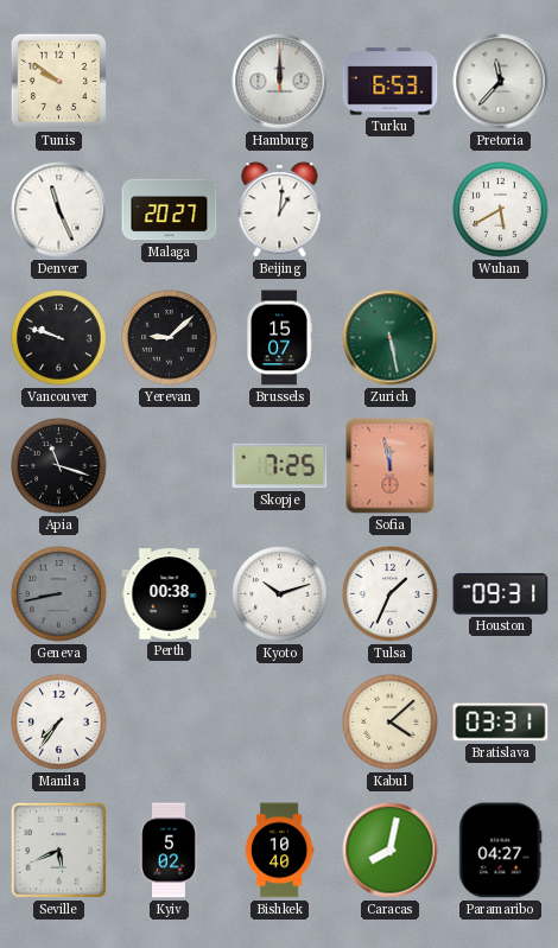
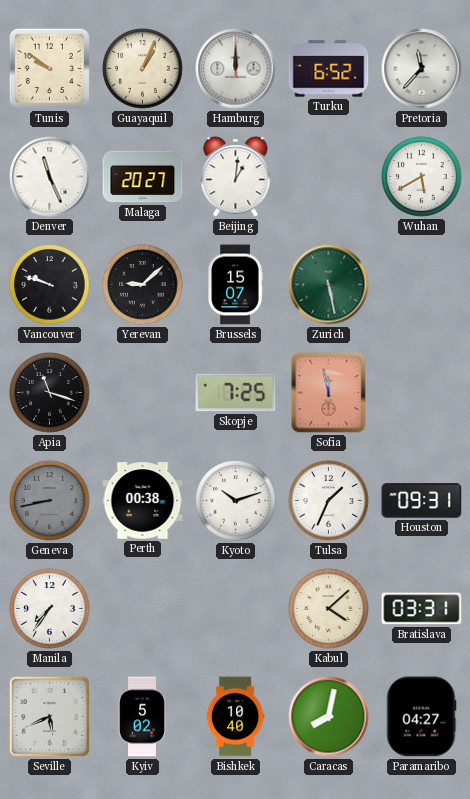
Guayaquil: none -> 1:04
Turku: 6:53 -> 6:52
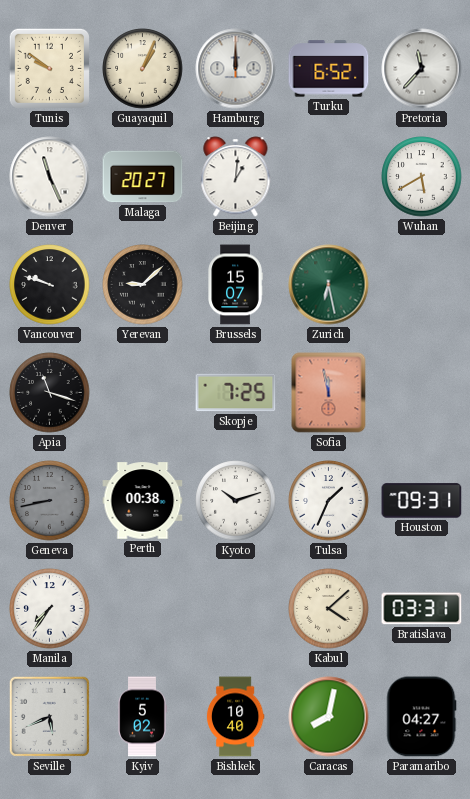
Zurich: 5:28 -> 6:28
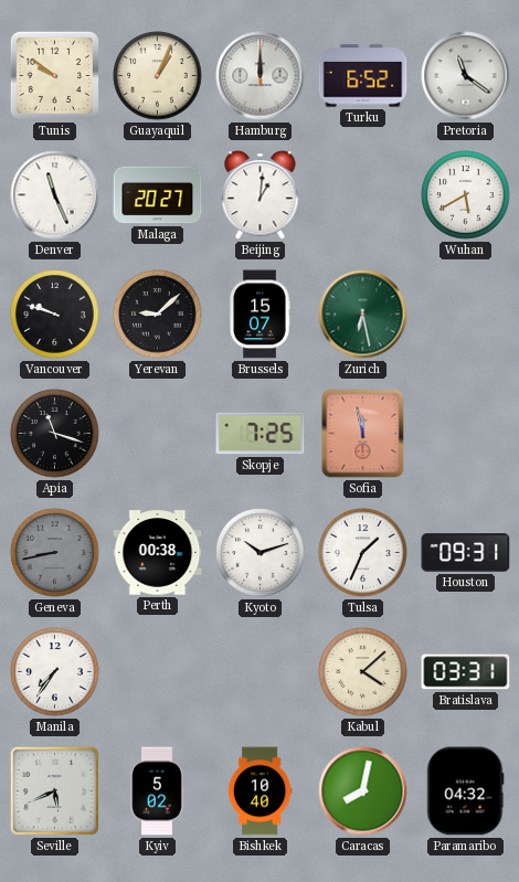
Pretoria: 11:37 -> 11:21
Paramaribo: 04:27 -> 04:32
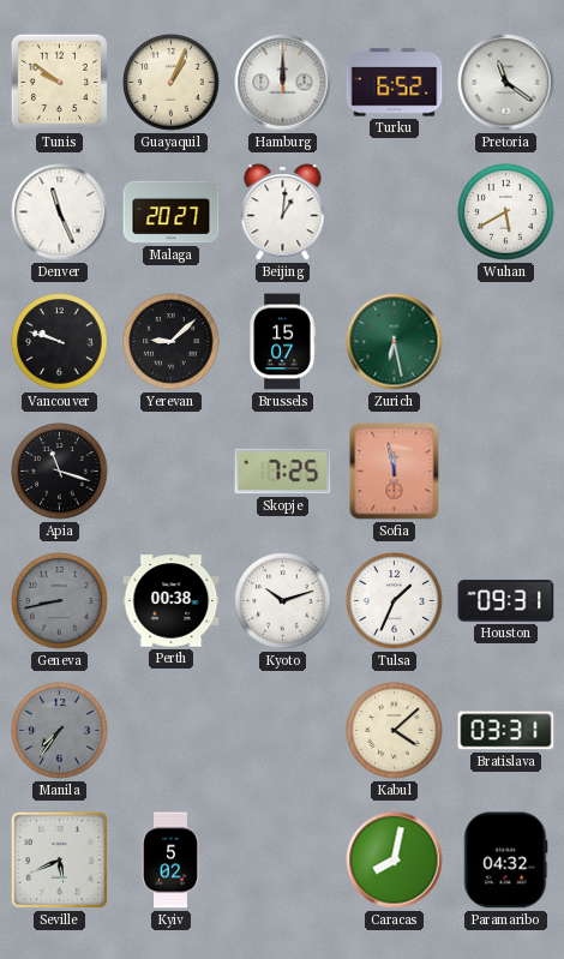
Manila dial: white -> grey
Bishkek: 10:40 -> none
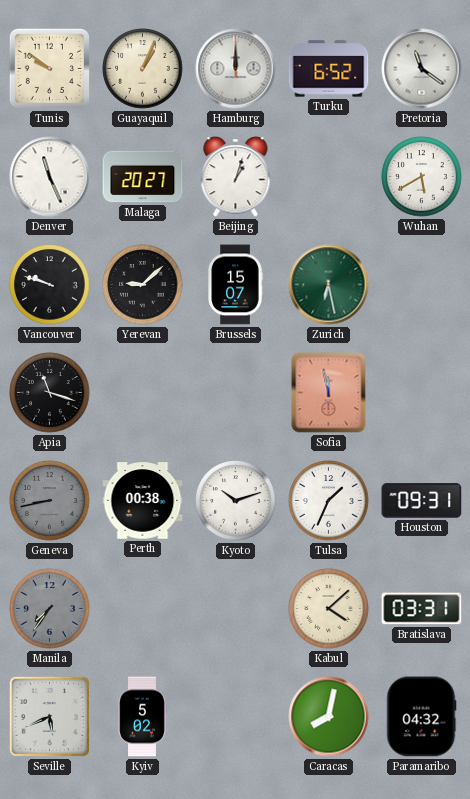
Beijing: 1:01 -> 1:03
Skopje: 7:25 -> none
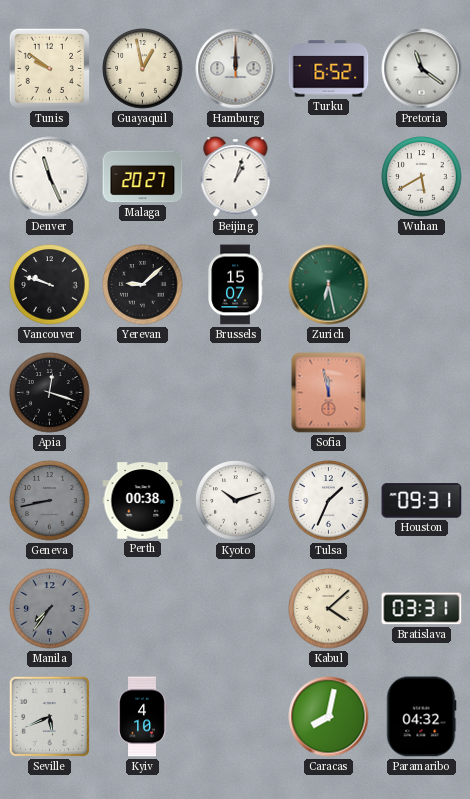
Guayaquil: 1:04 -> 12:58
Apia: 11:18 -> 12:18
Kyiv: 5:02 -> 4:10
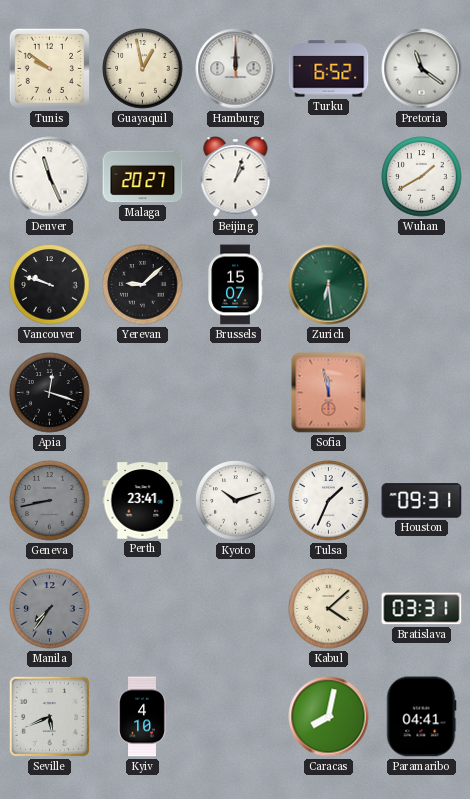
Wuhan: 5:40 -> 1:40
Zurich: 6:28 -> 6:29
Perth: 00:38 -> 23:41
Paramaribo: 04:32 -> 04:41
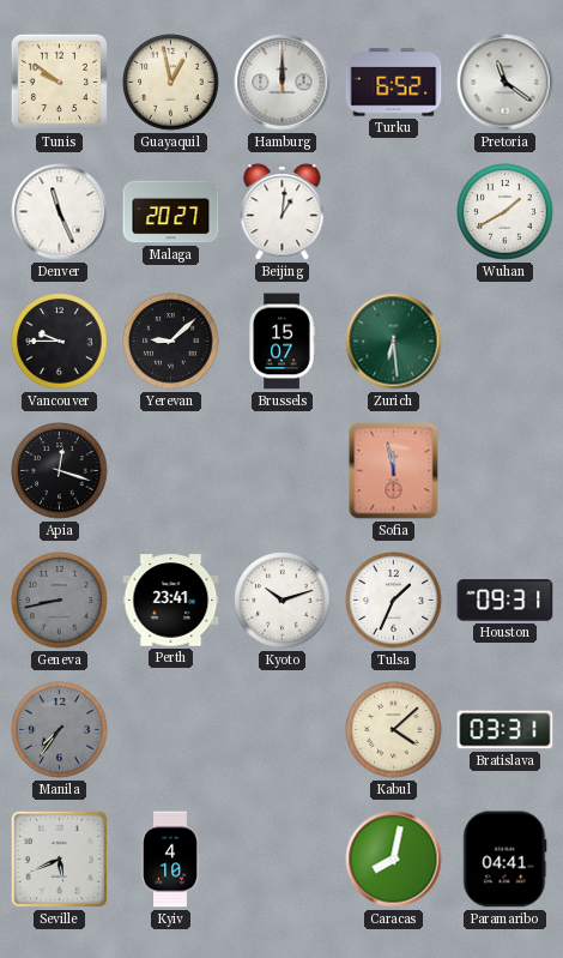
Beijing: 1:03 -> 1:01
Vancouver: 9:48 -> 9:45
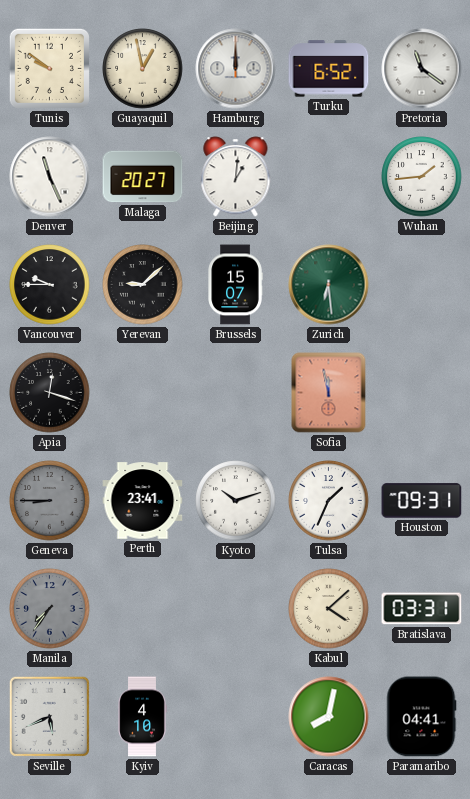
Wuhan: 1:40 -> 1:44
Geneva: 8:43 -> 8:45
